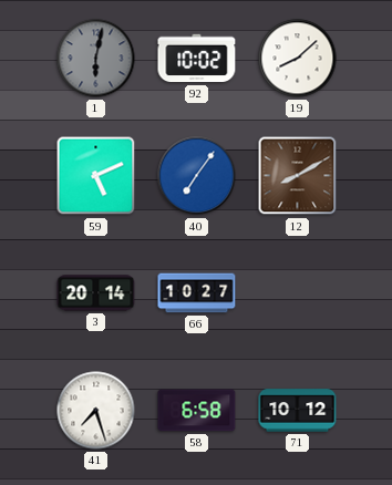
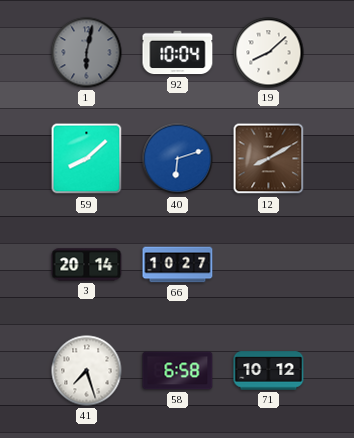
92: 10:02 -> 10:04
59: 5:11 -> 8:08
40: 7:06 -> 6:12
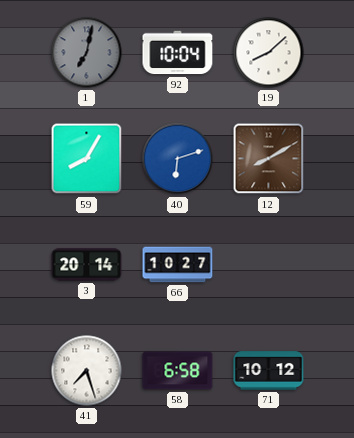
1: 6:02 -> 7:02
59: 8:08 -> 8:05
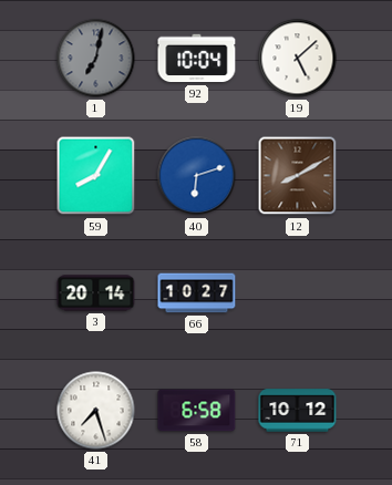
19: 8:08 -> 5:08
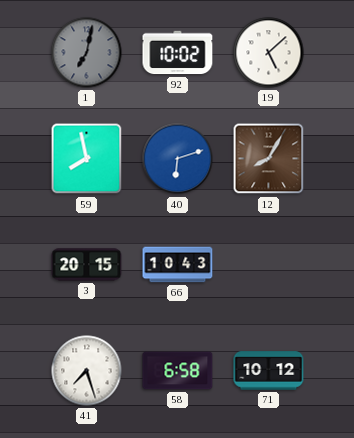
92: 10:04 -> 10:02
59: 8:05 -> 7:58
12: 8:10 -> 8:05
3: 20:14 -> 20:15
66: 10:27 -> 10:43
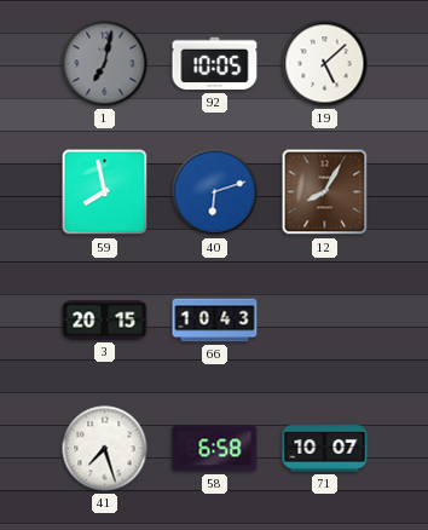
92: 10:02 -> 10:05
71: 10:12 -> 10:07
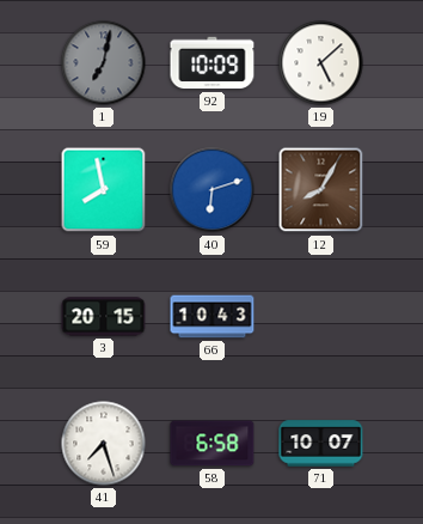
92: 10:05 -> 10:09
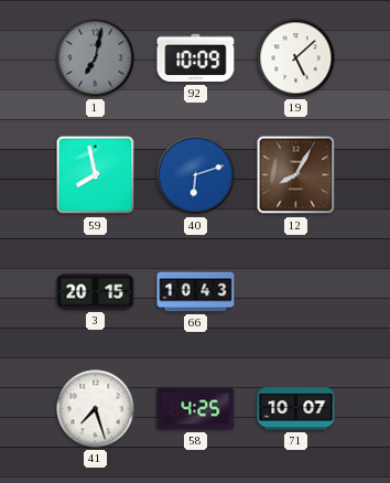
58: 6:58 -> 4:25
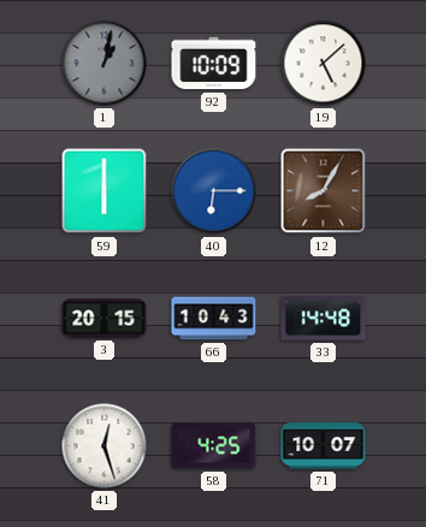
1: 7:02 -> 1:02
59: 7:58 -> 6:00
40: 6:12 -> 6:15
33: none -> 14:48
41: 7:27 -> 12:27
